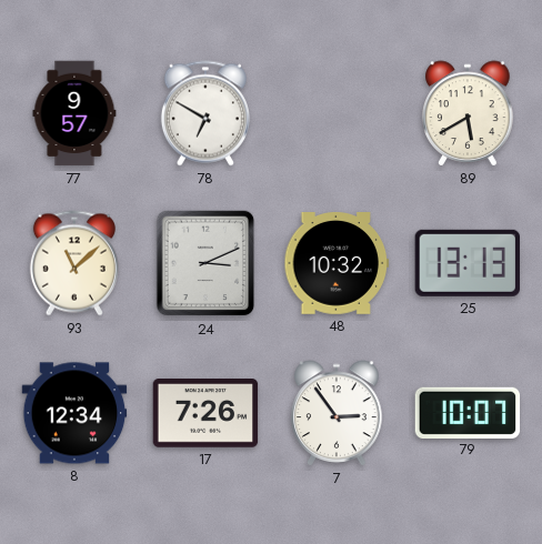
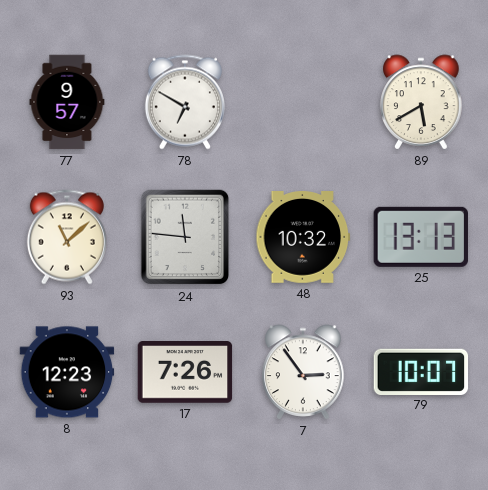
24: 3:11 -> 11:46
8: 12:34 -> 12:23
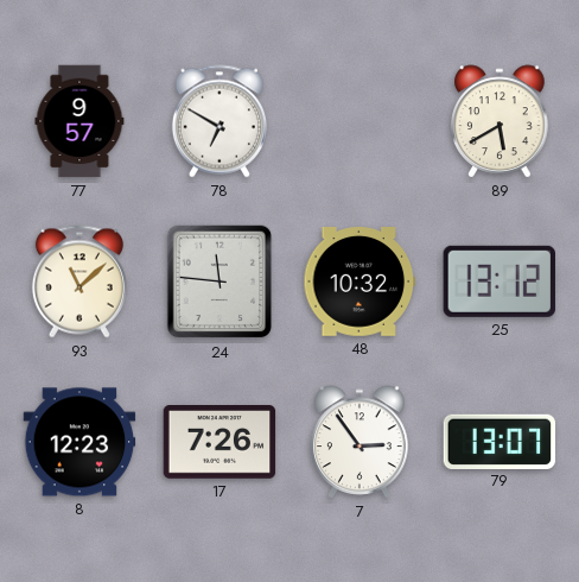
25: 13:13 -> 13:12
79: 10:07 -> 13:07
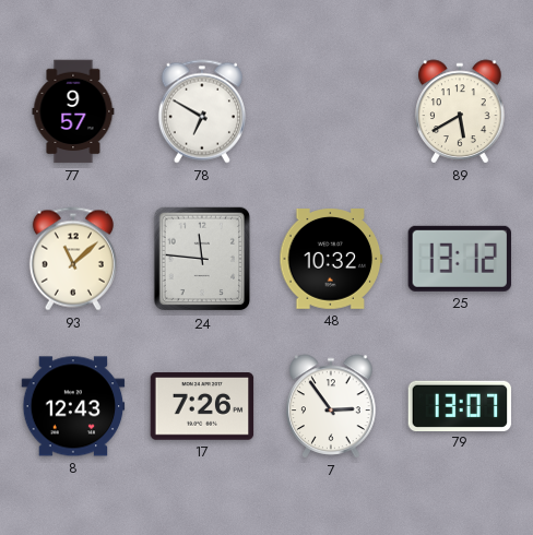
8: 12:23 -> 12:43
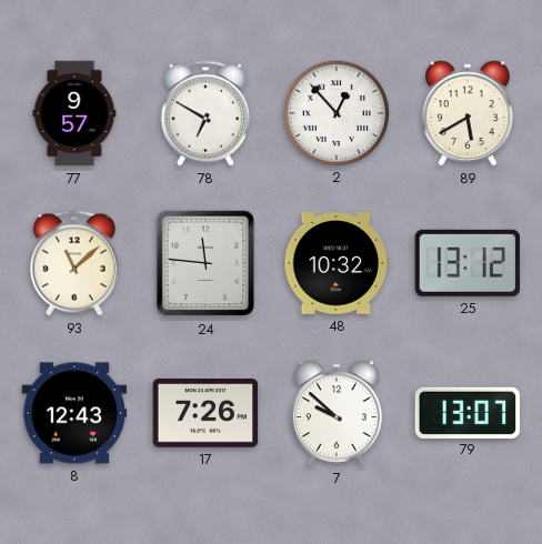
2: none -> 12:53
7: 2:54 -> 9:52
